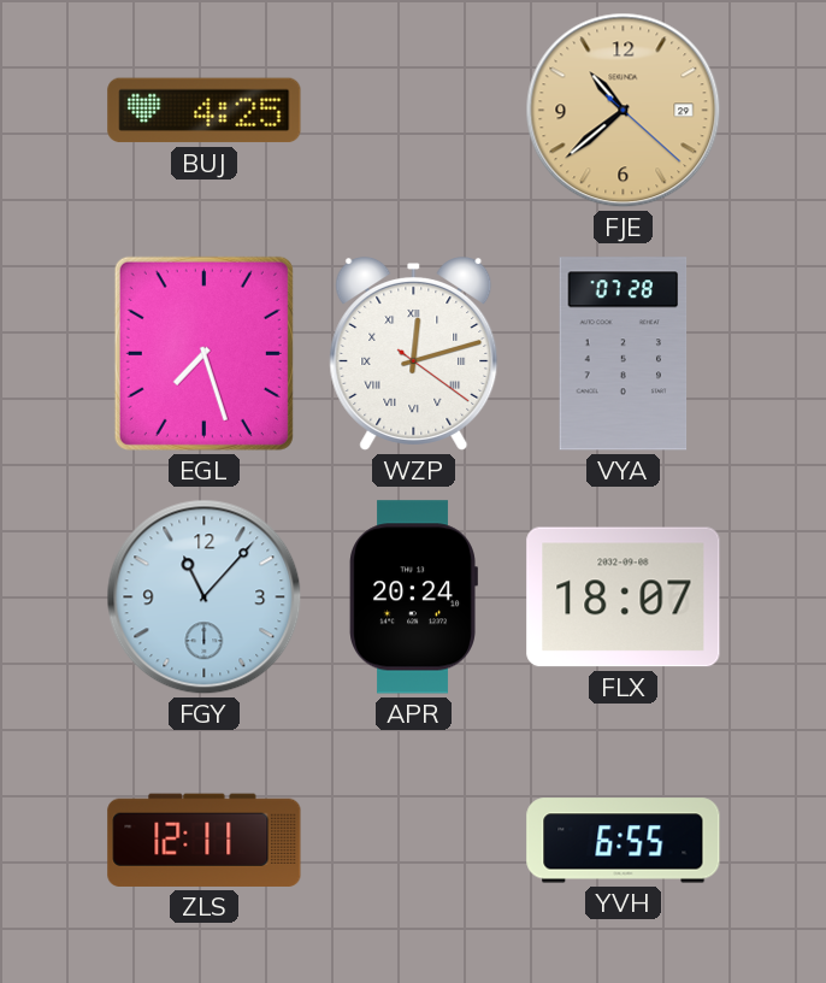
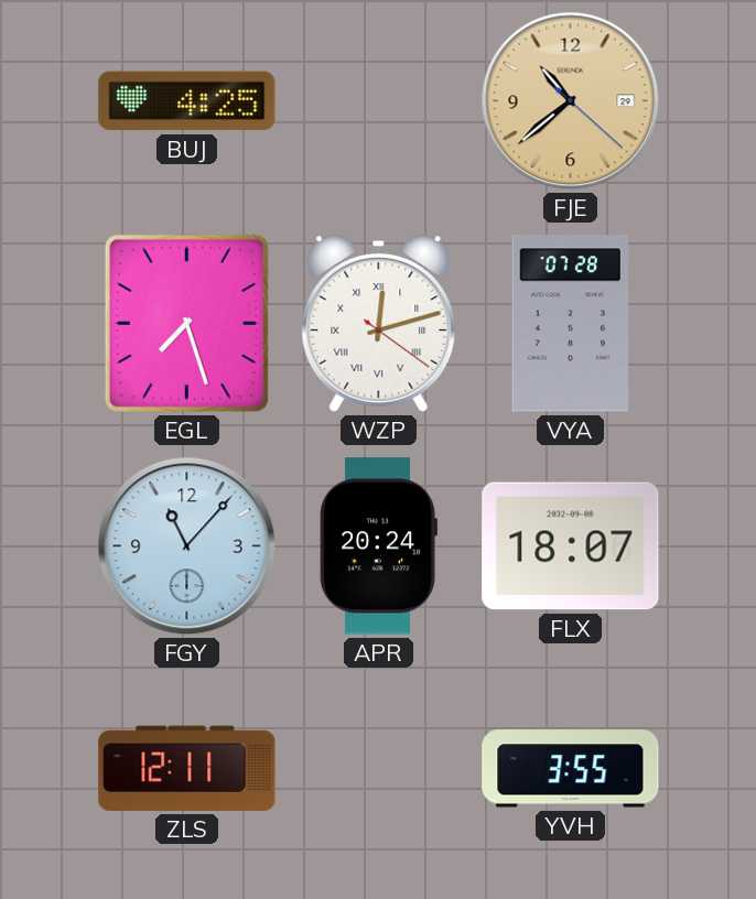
YVH: 6:55 -> 3:55
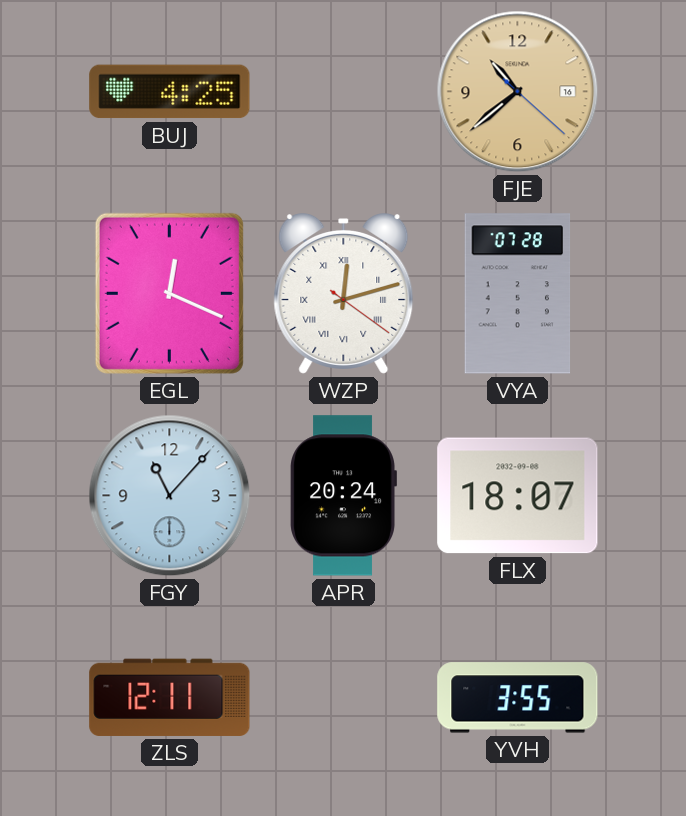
FJE date: 29 -> 16
EGL: 7:27 -> 12:19
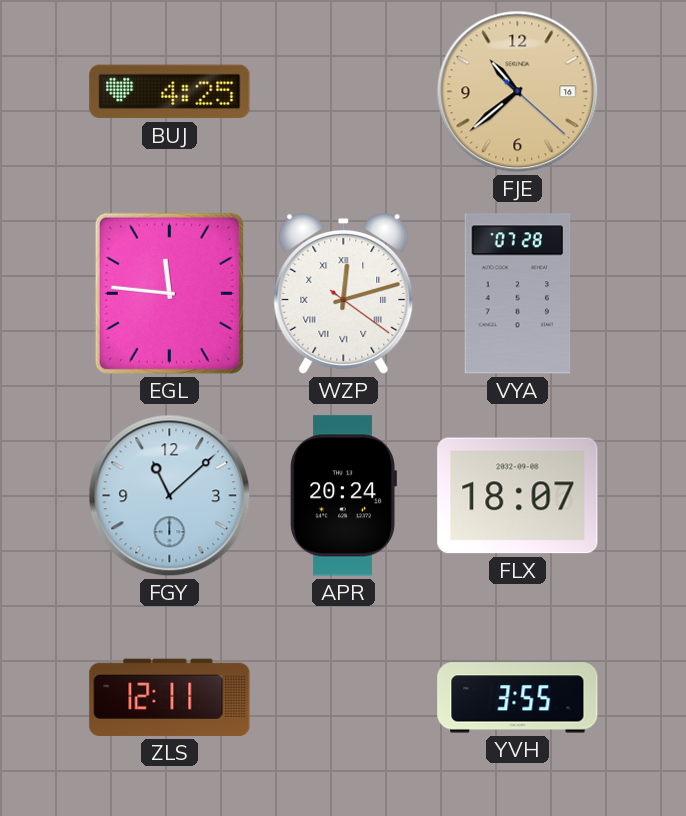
EGL: 12:19 -> 11:46
FGY: 11:07 -> 11:08
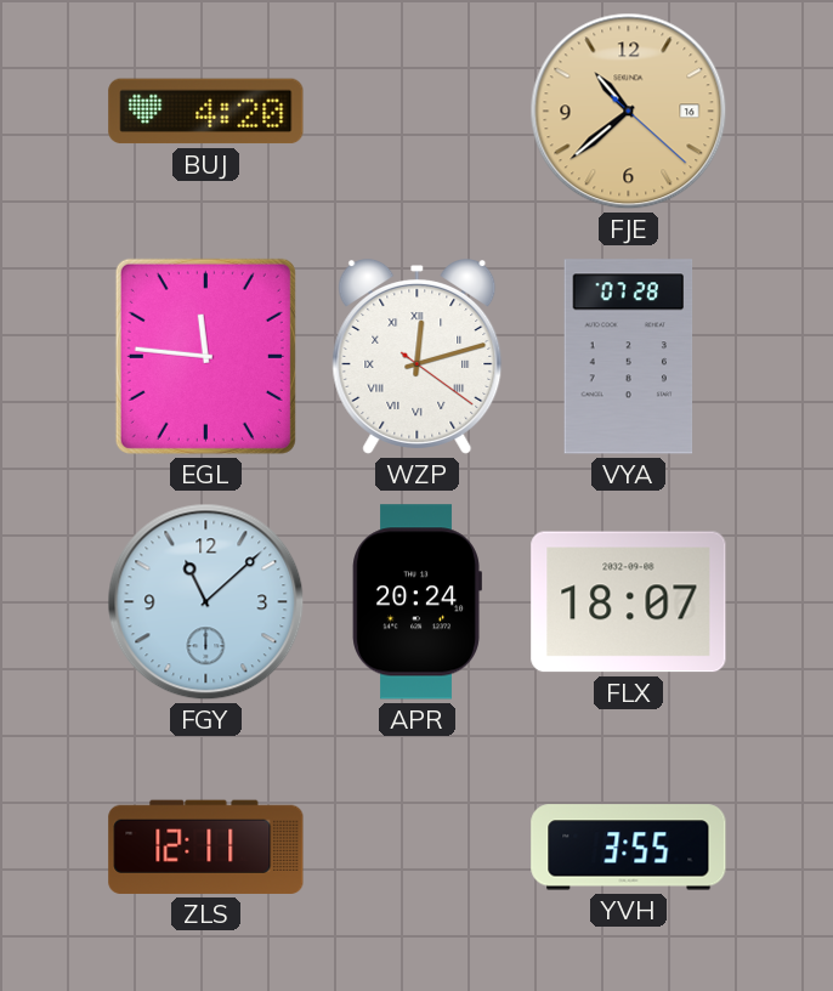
BUJ: 4:25 -> 4:20
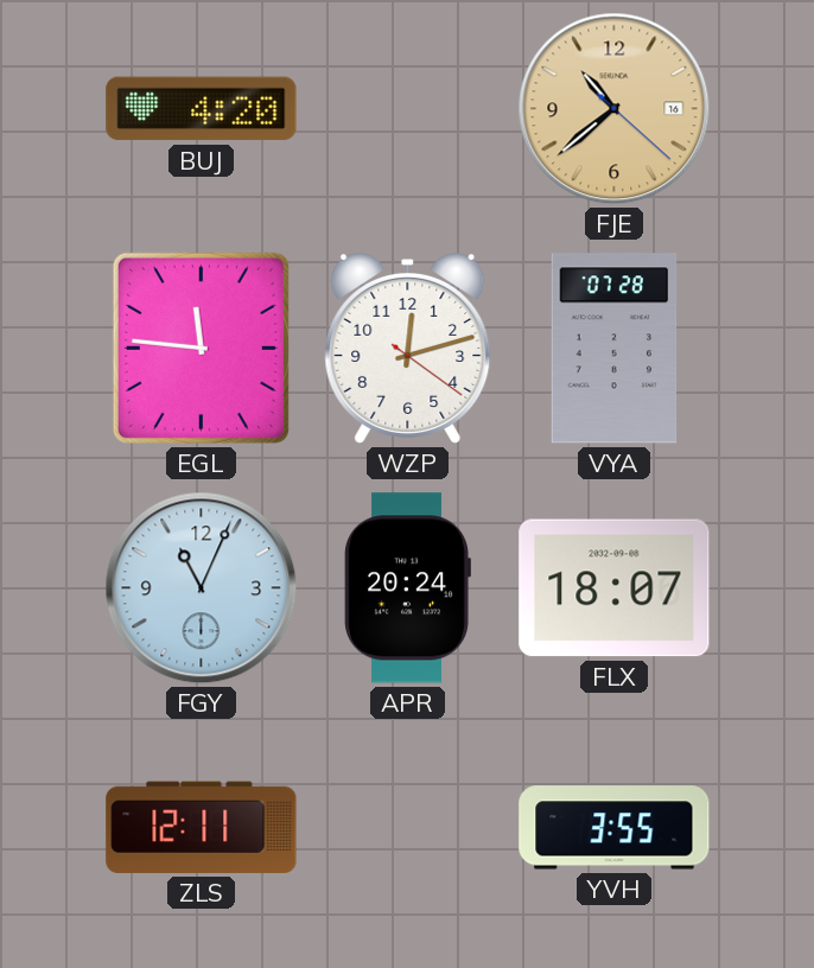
WZP numerals: Roman -> Arabic
FGY: 11:08 -> 11:04
